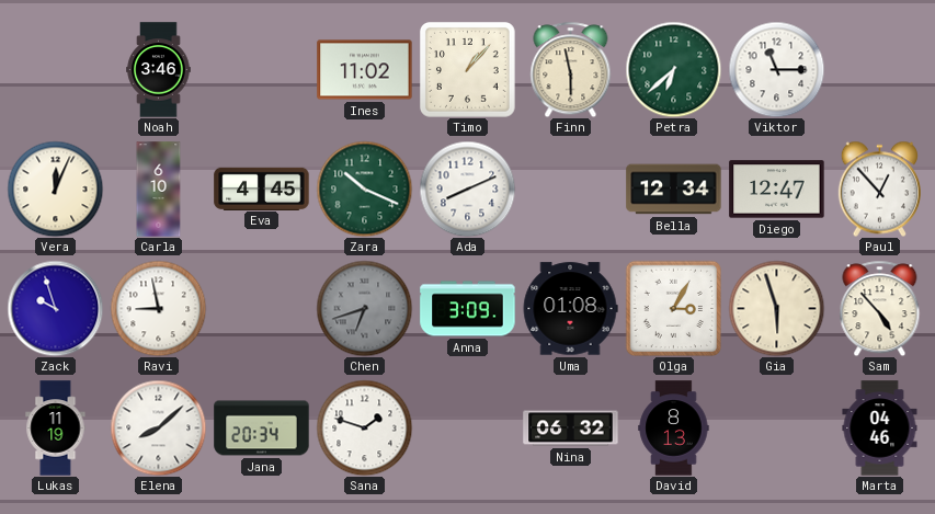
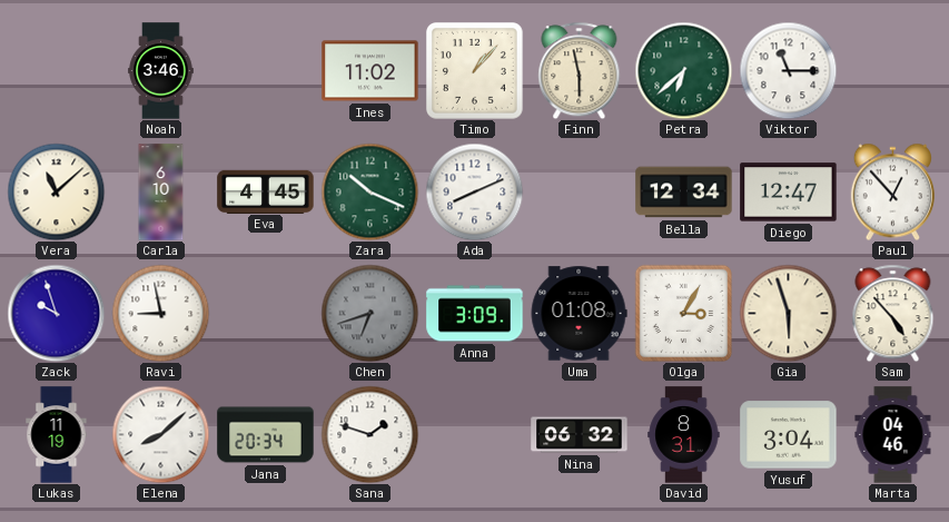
Vera: 12:04 -> 11:08
David: 8:13 -> 8:31
Yusuf: none -> 3:04
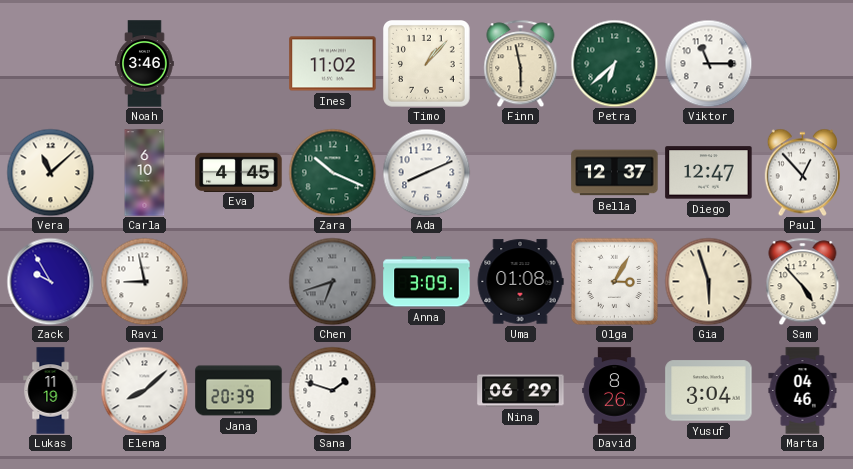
Bella: 12:34 -> 12:37
Zack: 9:57 -> 9:55
Jana: 20:34 -> 20:39
Nina: 06:32 -> 06:29
David: 8:31 -> 8:26
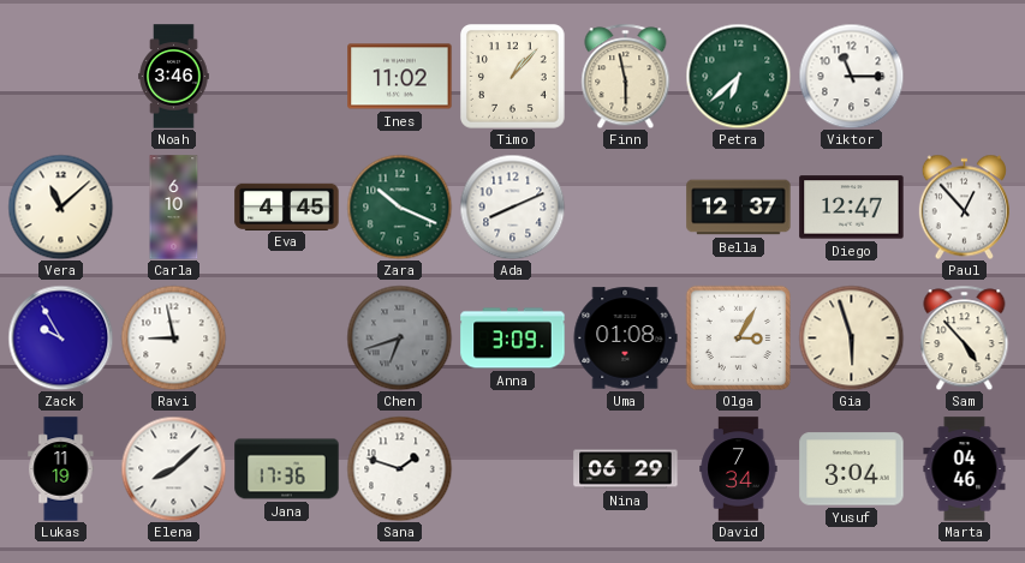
Jana: 20:39 -> 17:36
David: 8:26 -> 7:34
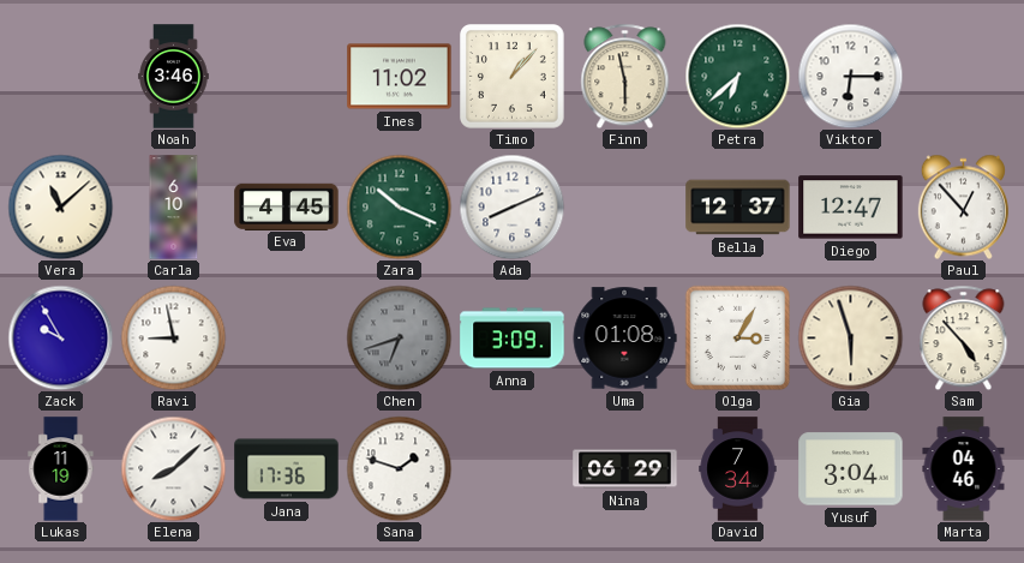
Viktor: 11:15 -> 6:15
